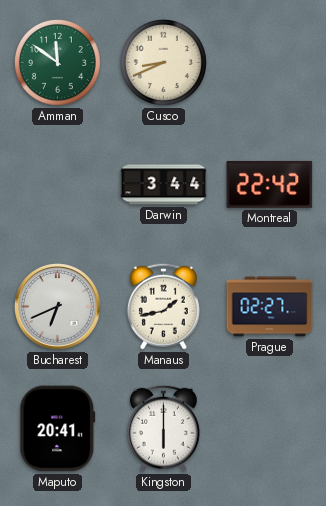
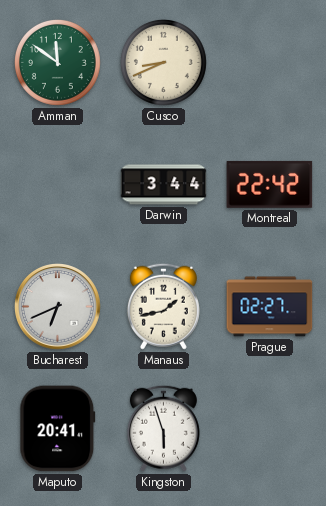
Kingston: 6:00 -> 5:57
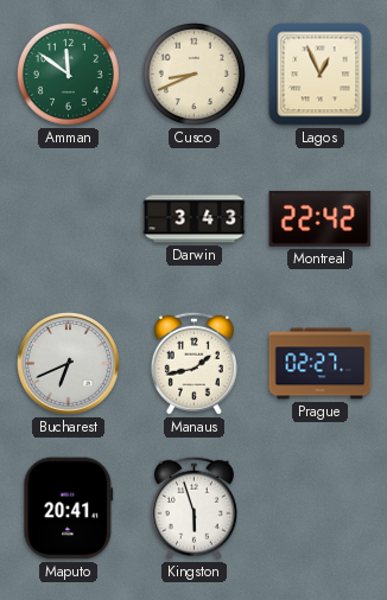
Lagos: none -> 12:56
Darwin: 3:44 -> 3:43
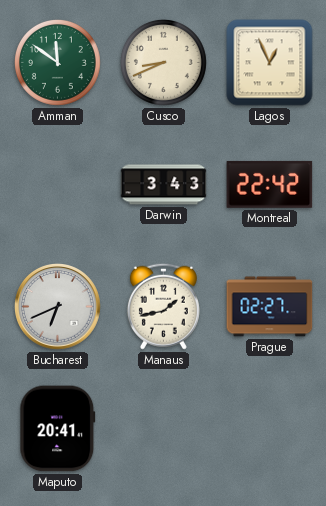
Kingston: 5:57 -> none
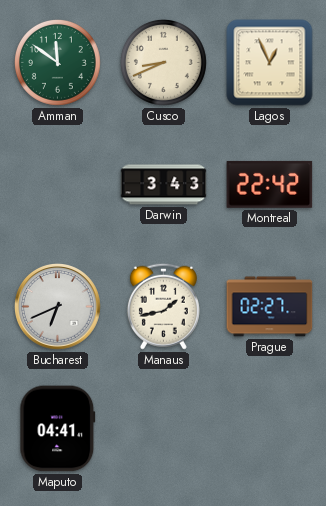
Maputo: 20:41 -> 04:41
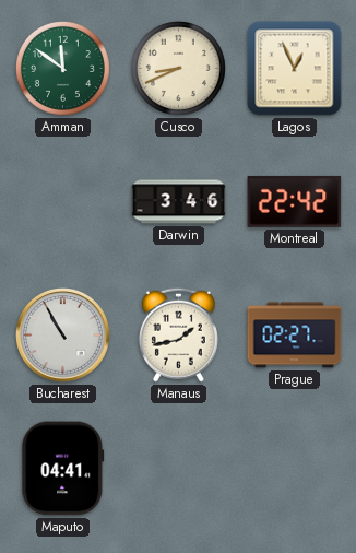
Darwin: 3:43 -> 3:46
Bucharest: 6:41 -> 10:55
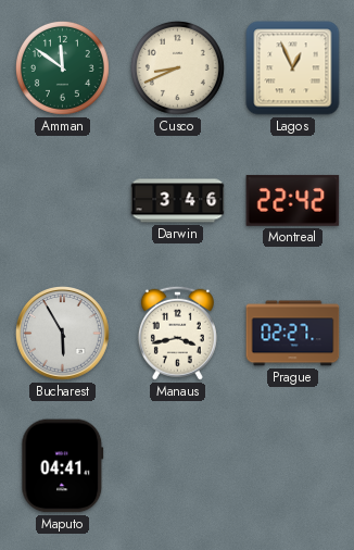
Bucharest: 10:55 -> 5:55
Manaus: 1:43 -> 3:43
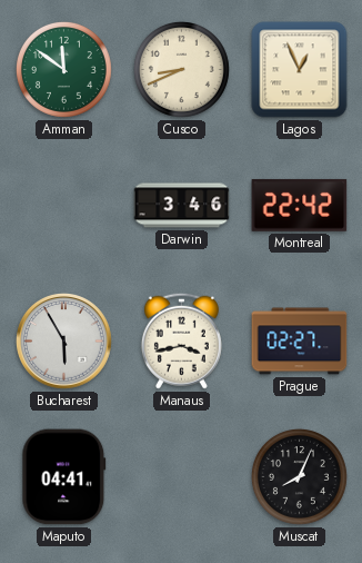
Muscat: none -> 8:04
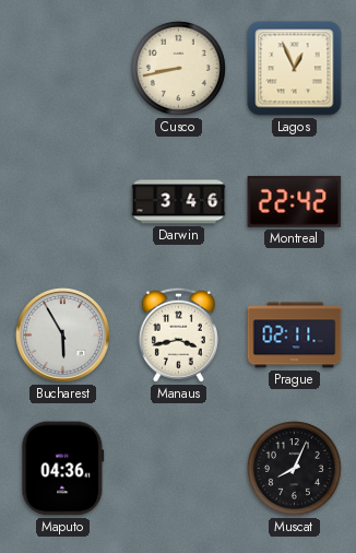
Amman: 11:51 -> none
Cusco: 8:41 -> 8:43
Prague: 02:27 -> 02:11
Maputo: 04:41 -> 04:36
